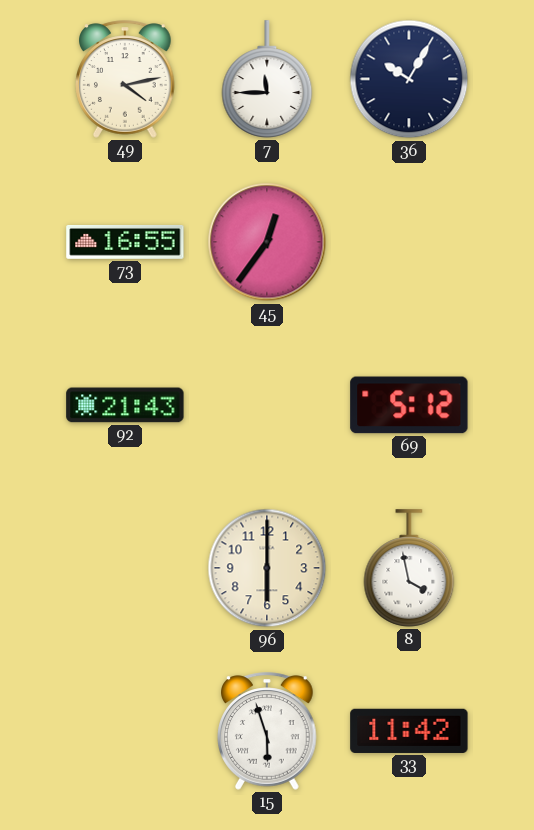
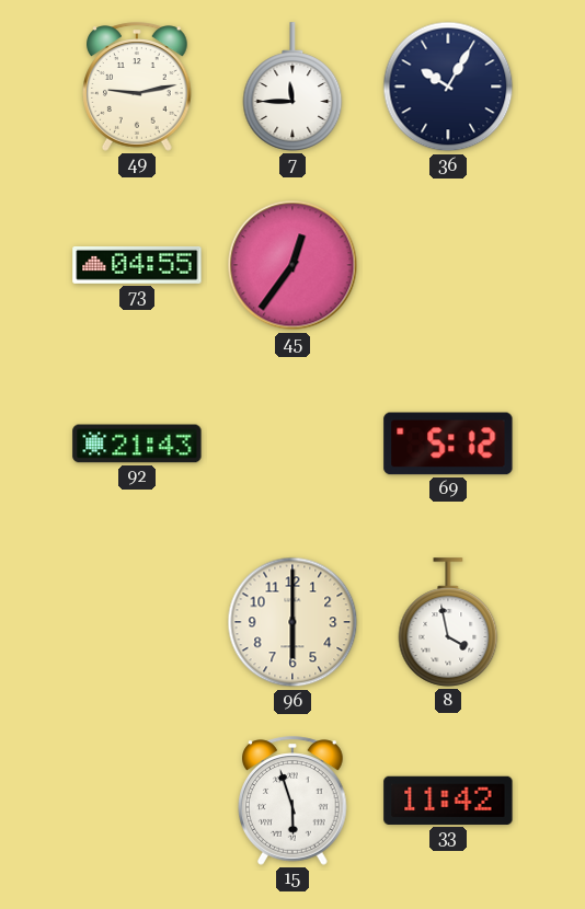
49: 4:13 -> 9:13
73: 16:55 -> 04:55
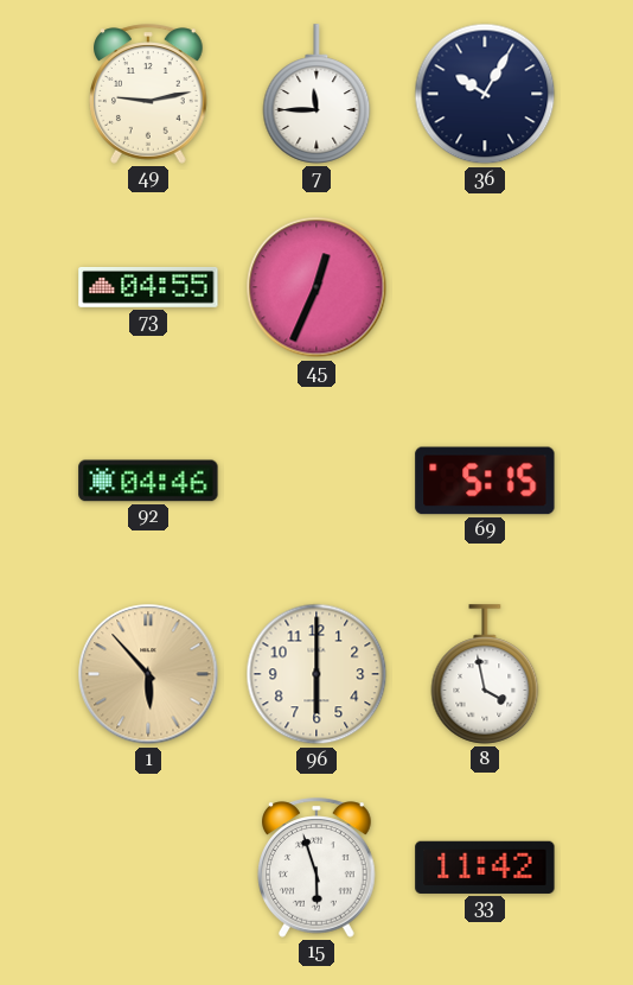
45: 12:36 -> 12:34
92: 21:43 -> 04:46
69: 5:12 -> 5:15
1: none -> 5:53
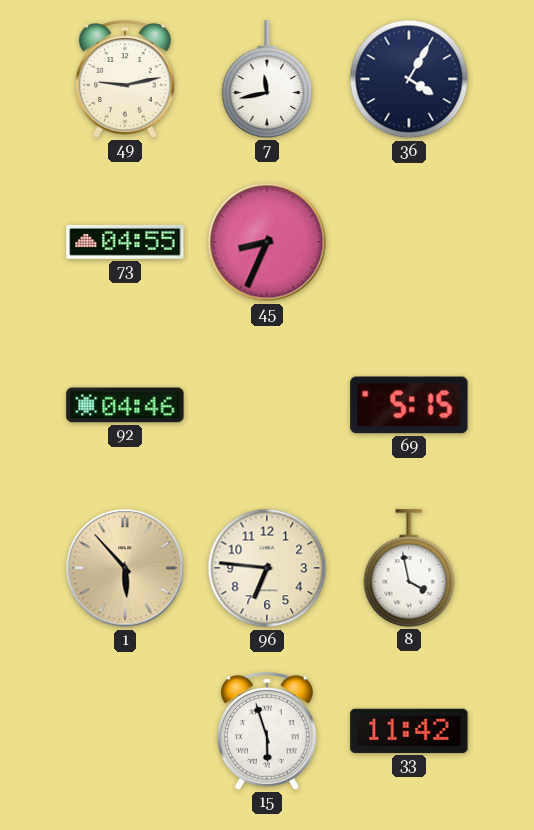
7: 11:45 -> 11:43
36: 10:05 -> 4:05
45: 12:34 -> 8:34
96: 6:00 -> 6:46
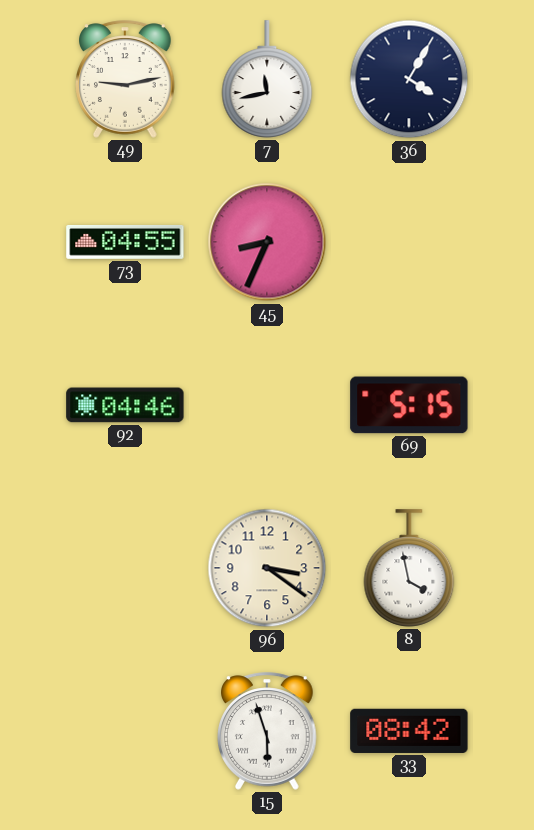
1: 5:53 -> none
96: 6:46 -> 3:21
33: 11:42 -> 08:42
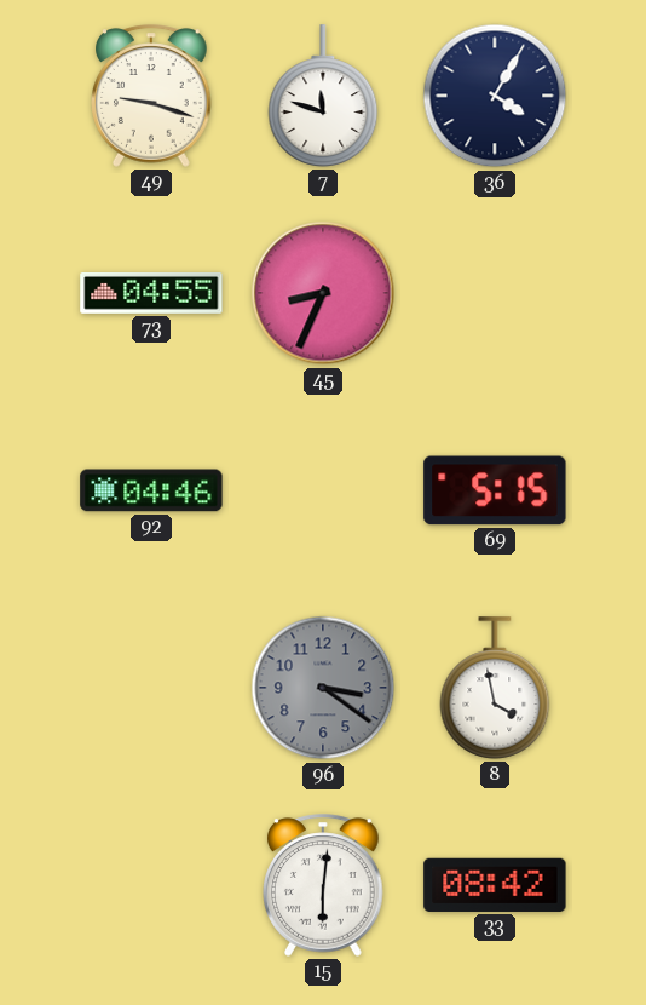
49: 9:13 -> 9:18
7: 11:43 -> 11:48
96 dial: cream -> grey
15: 5:57 -> 6:01
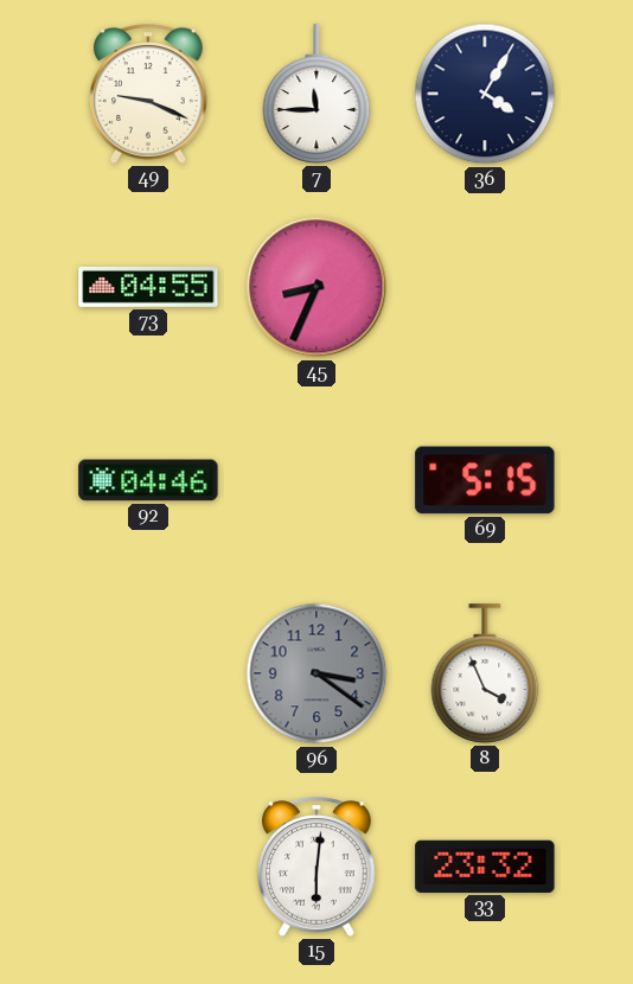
49: 9:18 -> 9:19
7: 11:48 -> 11:45
8: 3:58 -> 3:56
33: 08:42 -> 23:32
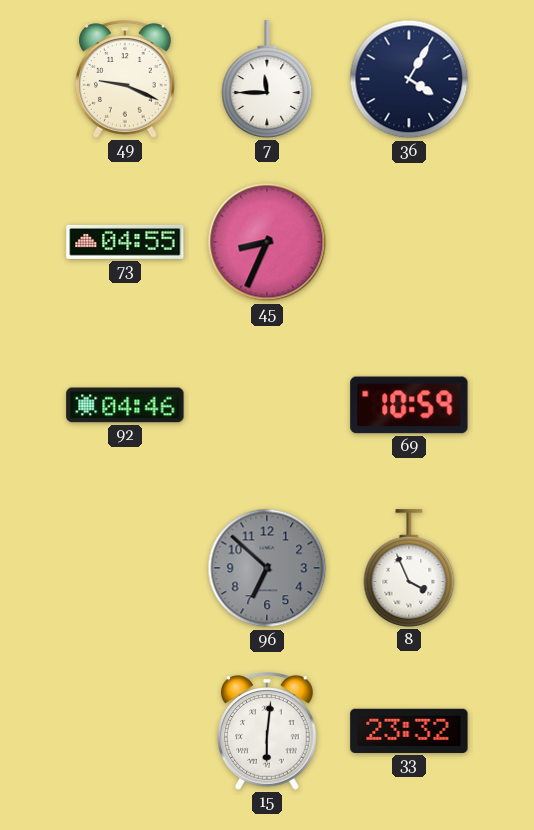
69: 5:15 -> 10:59
96: 3:21 -> 6:52
